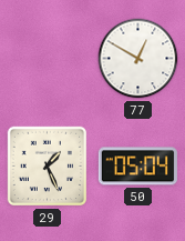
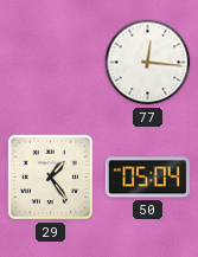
77: 12:50 -> 12:16
29: 1:26 -> 1:24
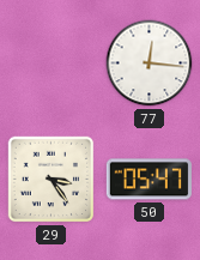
29: 1:24 -> 3:24
50: 05:04 -> 05:47
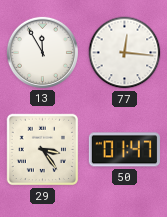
13: none -> 11:55
50: 05:47 -> 01:47
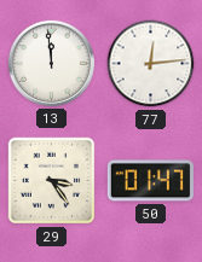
13: 11:55 -> 11:59
77: 12:16 -> 12:14
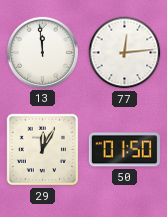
29: 3:24 -> 12:05
50: 01:47 -> 01:50
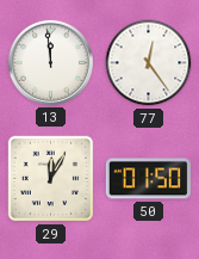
77: 12:14 -> 12:24
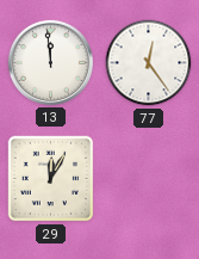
50: 01:50 -> none
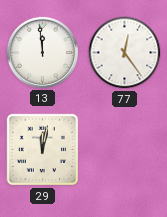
29: 12:05 -> 12:02
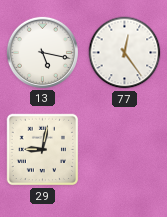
13: 11:59 -> 5:17
29: 12:02 -> 9:02
